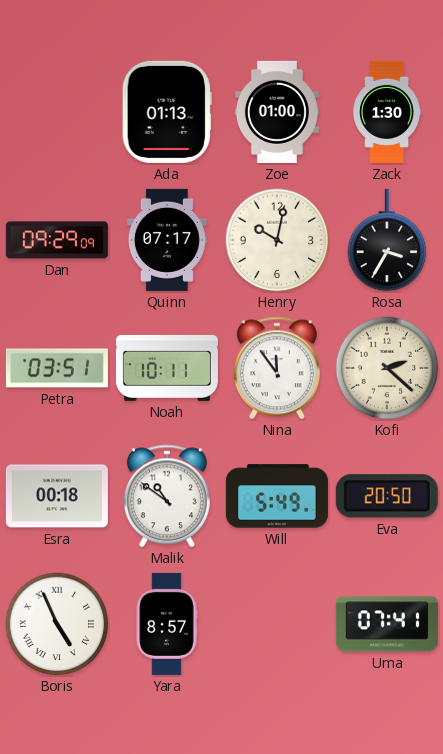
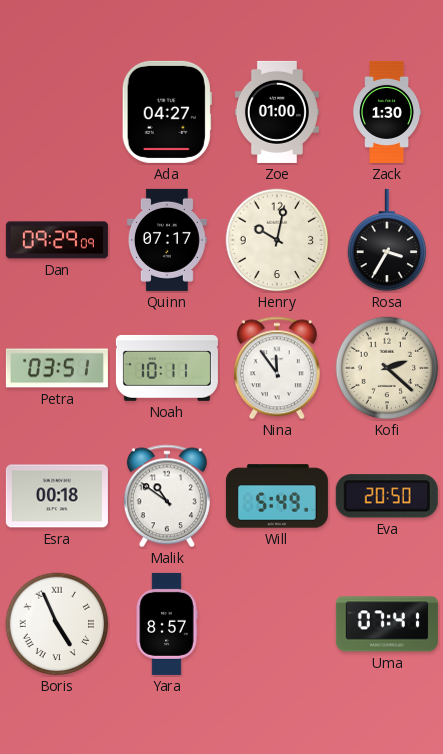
Ada: 01:13 -> 04:27
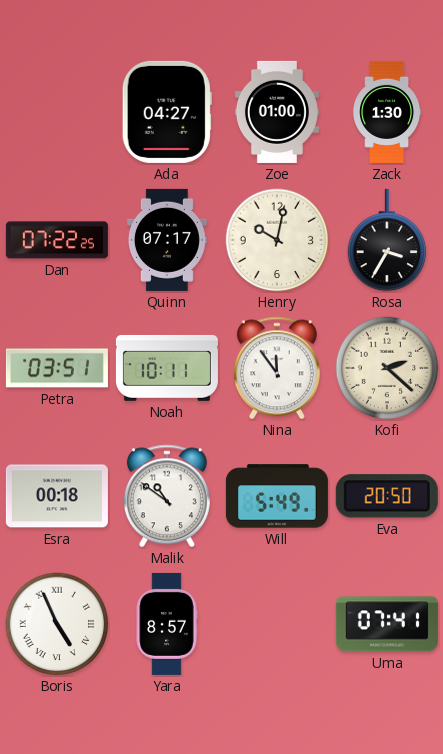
Dan: 09:29 -> 07:22
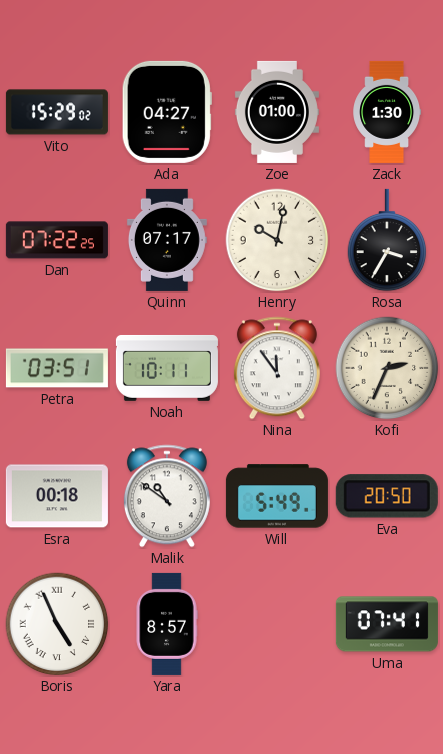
Vito: none -> 15:29
Kofi: 2:22 -> 2:34
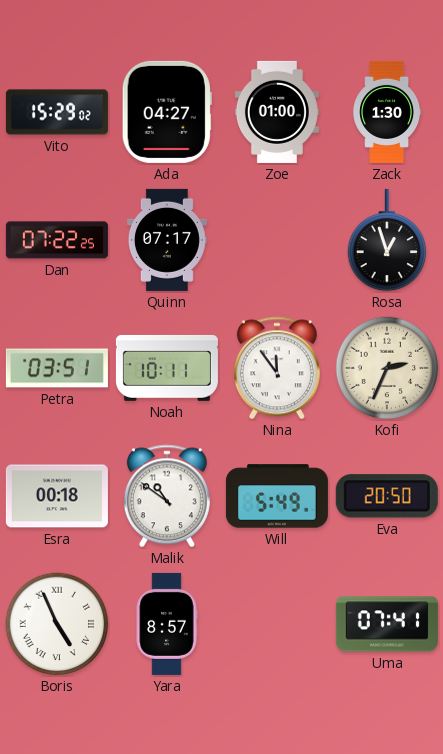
Henry: 10:02 -> none
Rosa: 3:35 -> 12:57
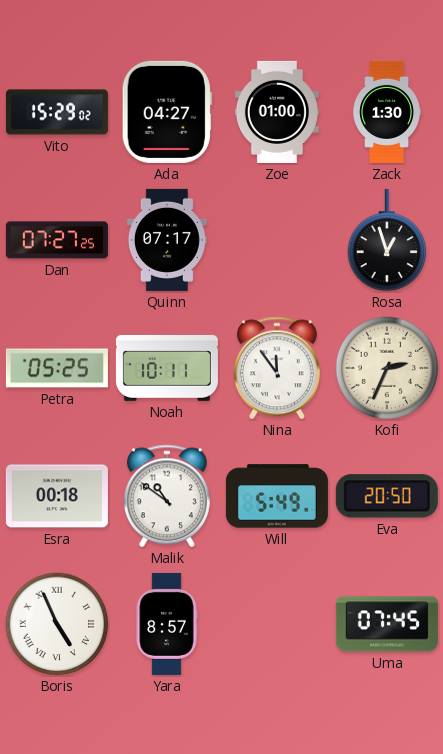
Dan: 07:22 -> 07:27
Petra: 03:51 -> 05:25
Uma: 07:41 -> 07:45
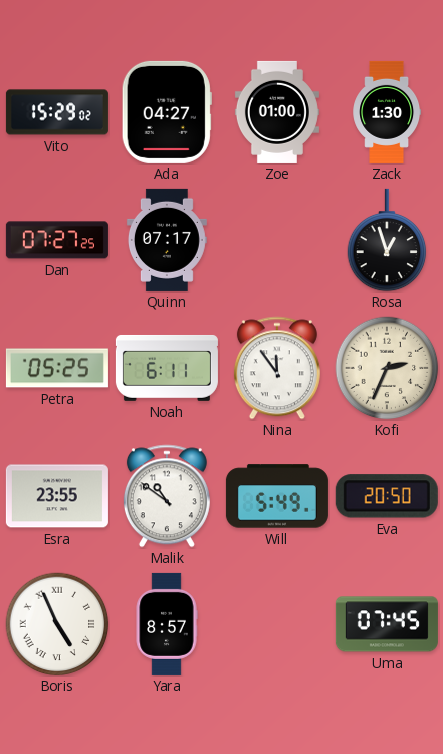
Noah: 10:11 -> 6:11
Esra: 00:18 -> 23:55
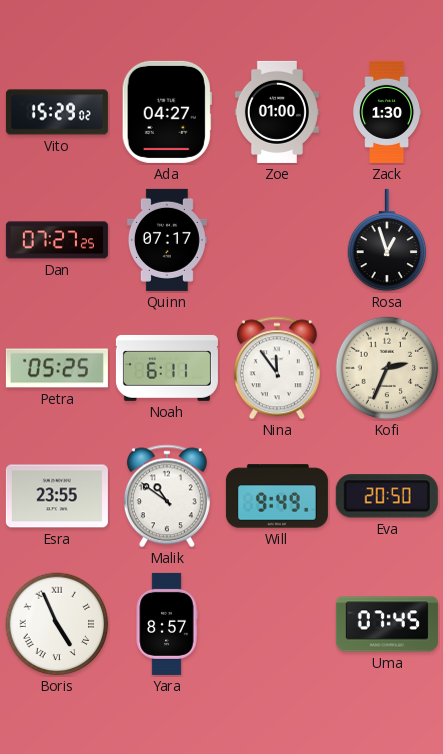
Will: 5:49 -> 9:49
